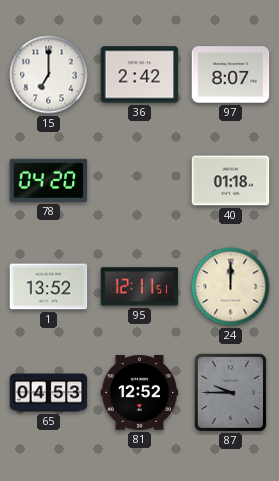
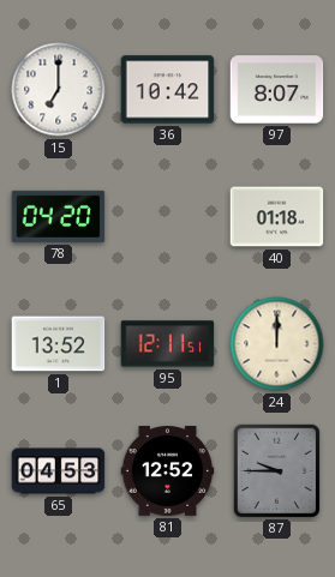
36: 2:42 -> 10:42
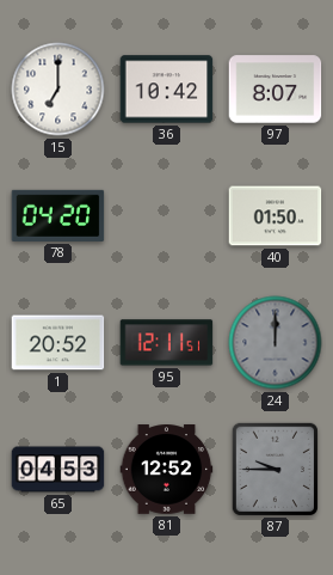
40: 01:18 -> 01:50
1: 13:52 -> 20:52
24 dial: cream -> grey
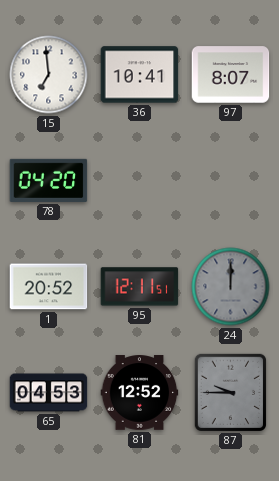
15: 7:00 -> 6:59
36: 10:42 -> 10:41
40: 01:50 -> none
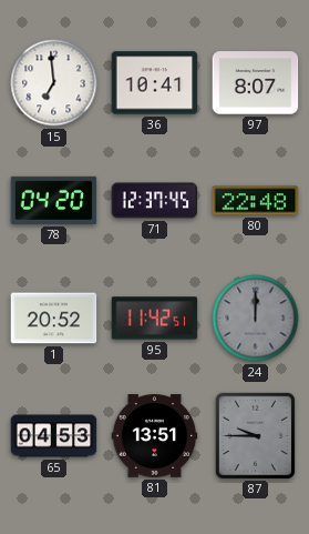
71: none -> 12:37
80: none -> 22:48
95: 12:11 -> 11:42
81: 12:52 -> 13:51
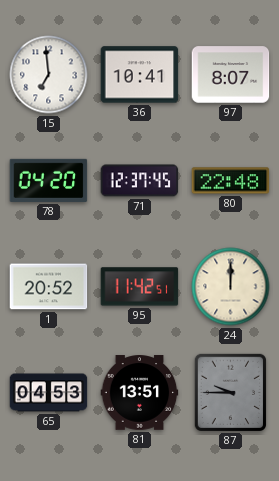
24 dial: grey -> cream
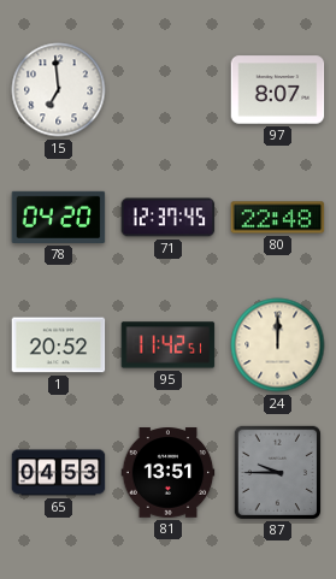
36: 10:41 -> none
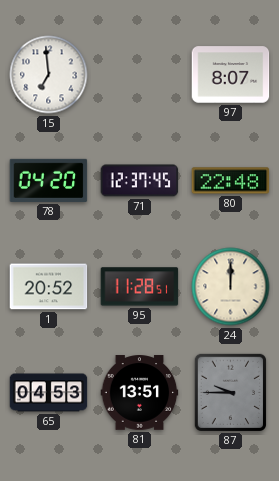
95: 11:42 -> 11:28
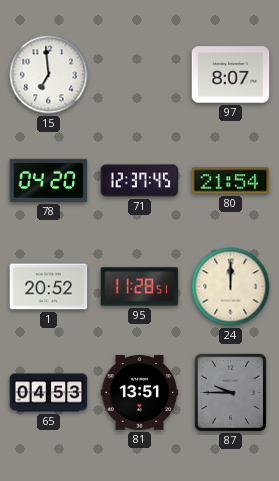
80: 22:48 -> 21:54
